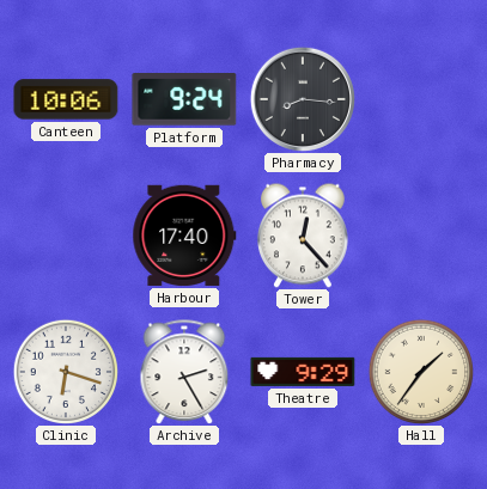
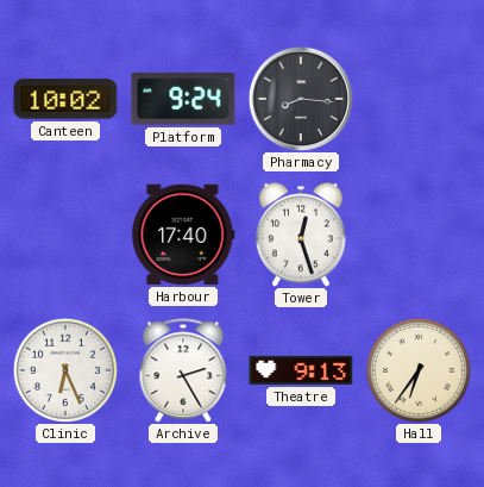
Canteen: 10:06 -> 10:02
Tower: 12:23 -> 12:27
Clinic: 6:18 -> 6:26
Theatre: 9:29 -> 9:13
Hall: 1:36 -> 6:36
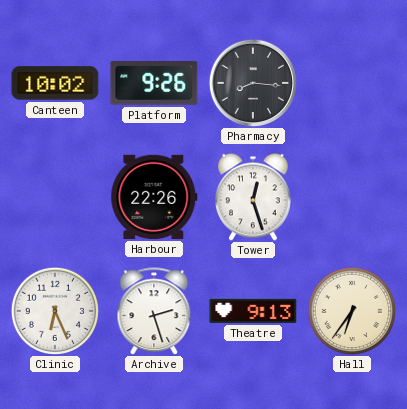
Platform: 9:24 -> 9:26
Harbour: 17:40 -> 22:26
Archive: 2:25 -> 2:27
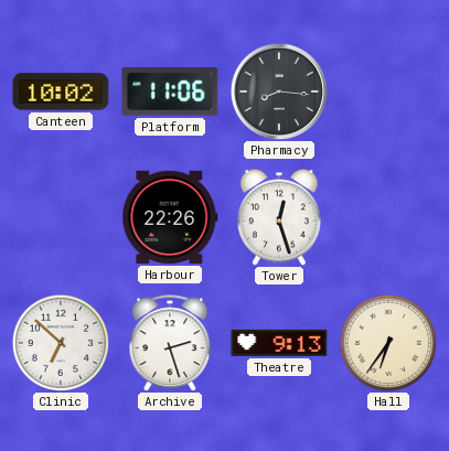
Platform: 9:26 -> 11:06
Clinic: 6:26 -> 6:52
